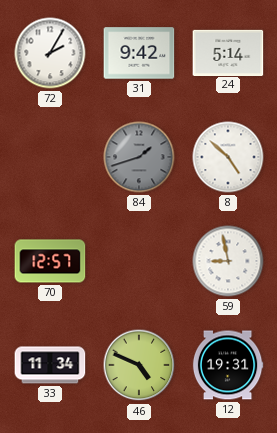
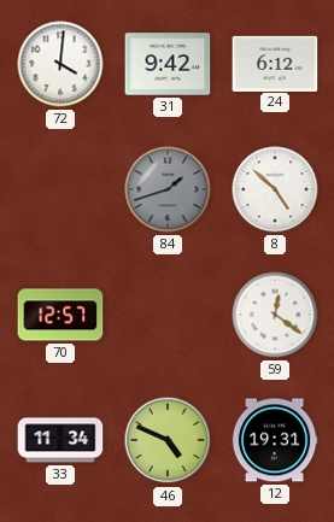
72: 2:05 -> 4:01
24: 5:14 -> 6:12
59: 8:58 -> 12:21
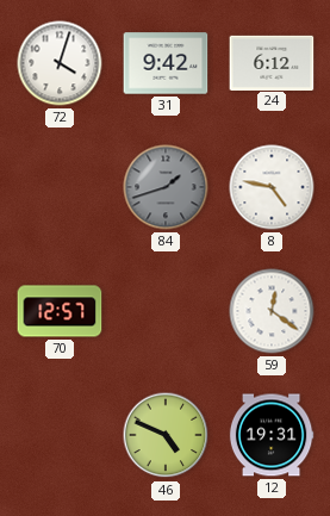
72: 4:01 -> 4:03
8: 4:52 -> 4:47
33: 11:34 -> none
